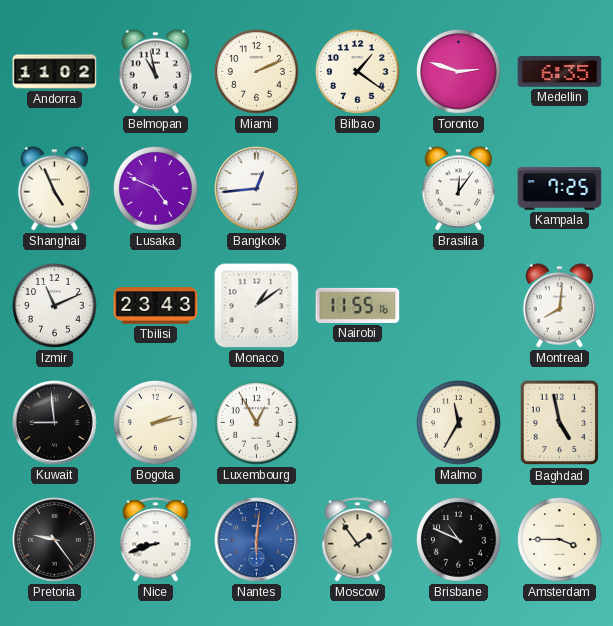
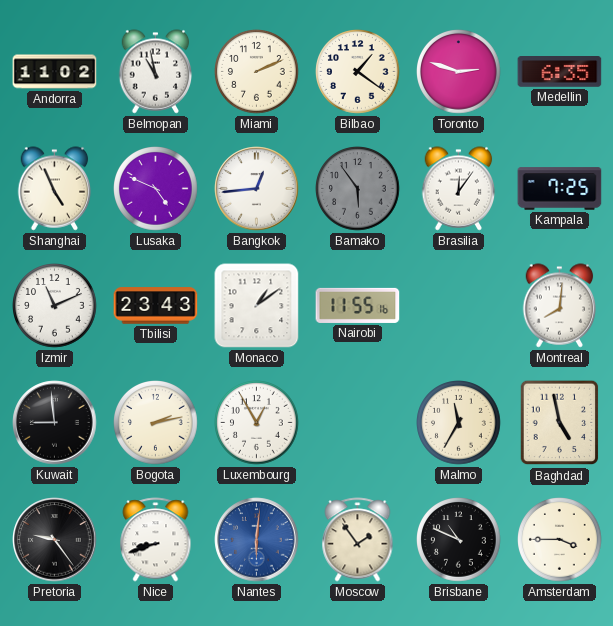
Bamako: none -> 5:54
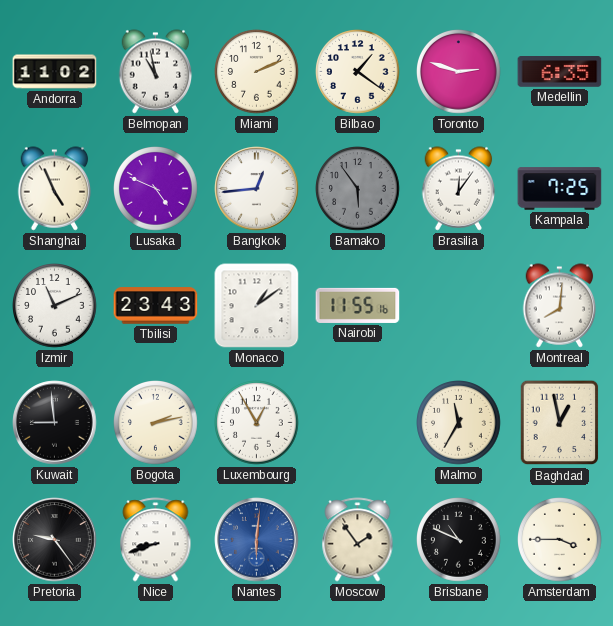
Baghdad: 4:58 -> 12:58
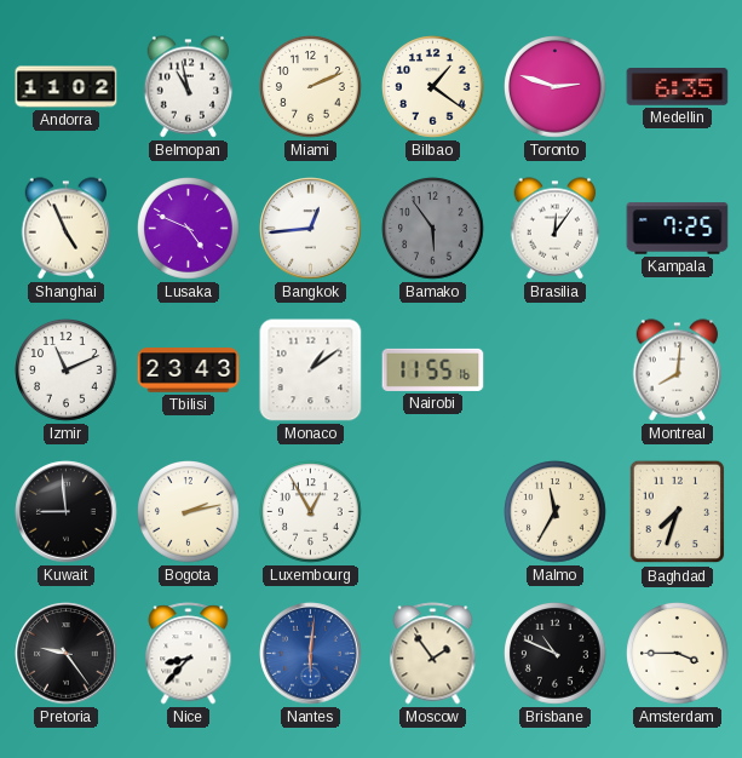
Baghdad: 12:58 -> 7:33
Nice: 8:42 -> 8:37
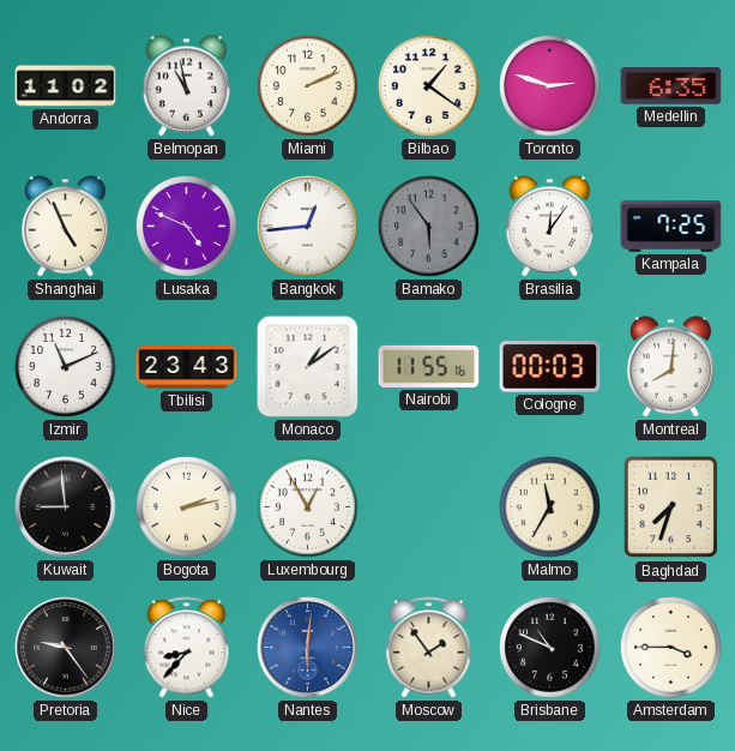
Cologne: none -> 00:03
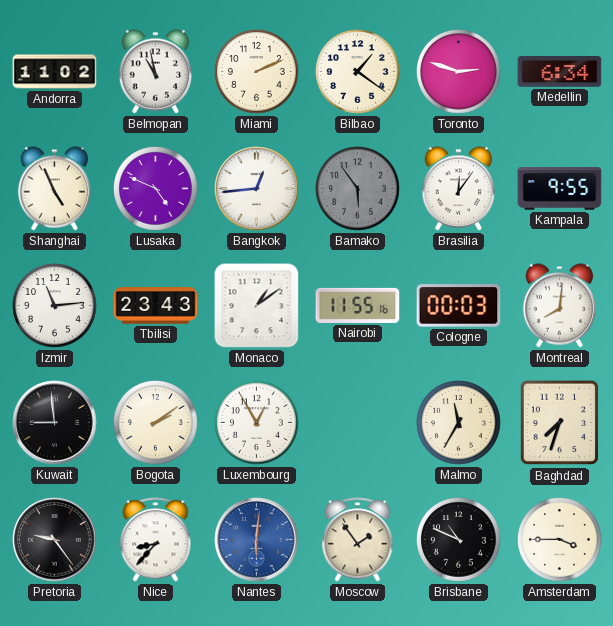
Medellin: 6:35 -> 6:34
Kampala: 7:25 -> 9:55
Izmir: 11:11 -> 11:14
Bogota: 2:13 -> 2:09
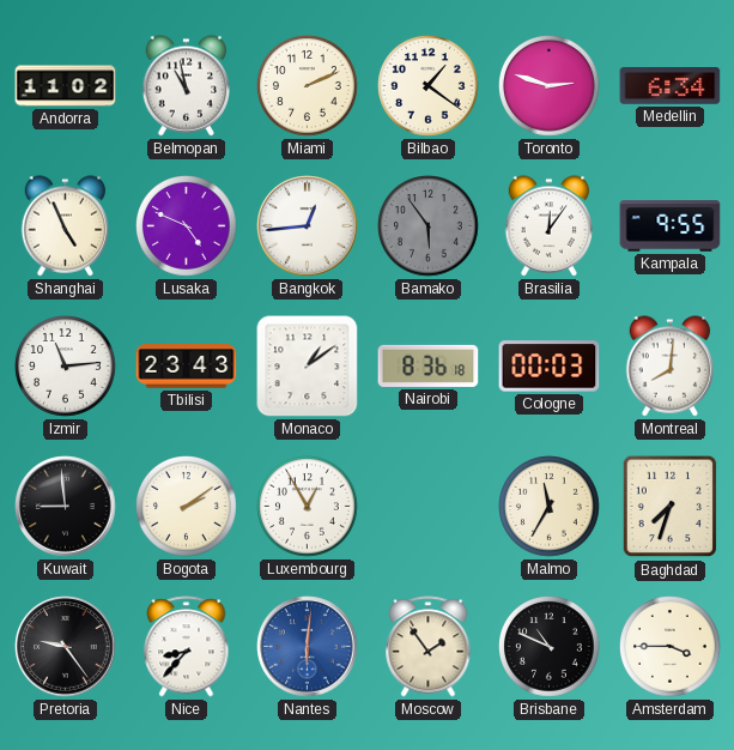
Nairobi: 11:55 -> 8:36
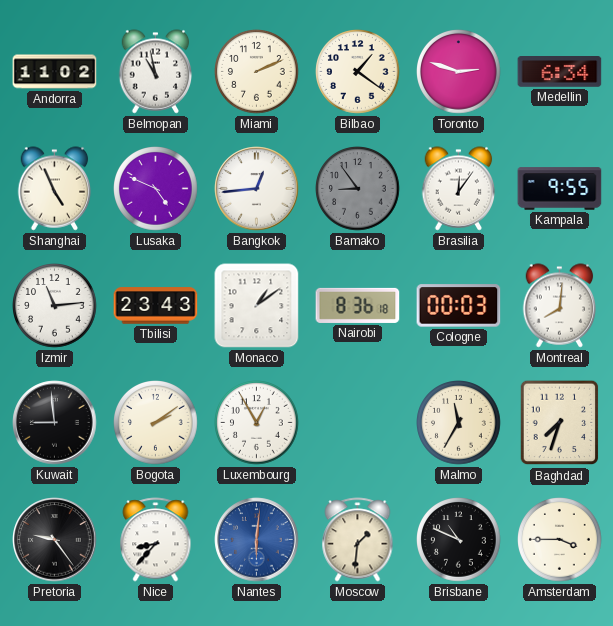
Bamako: 5:54 -> 8:54
Moscow: 1:54 -> 1:31
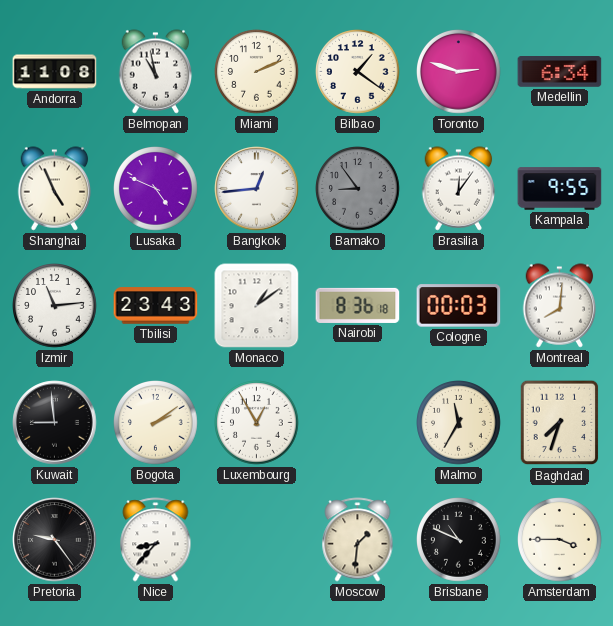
Andorra: 11:02 -> 11:08
Nantes: 6:01 -> none
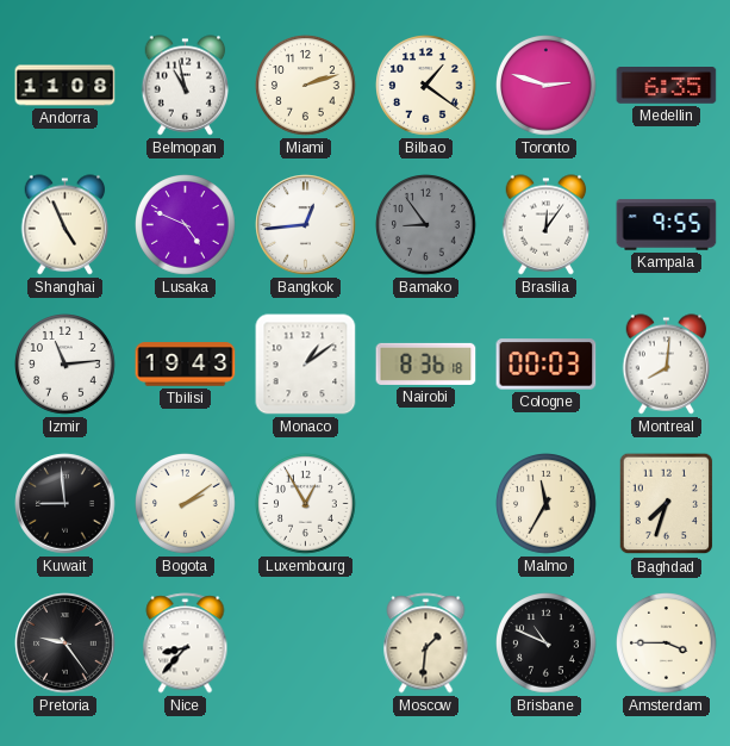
Miami: 2:11 -> 2:12
Medellin: 6:34 -> 6:35
Tbilisi: 23:43 -> 19:43
